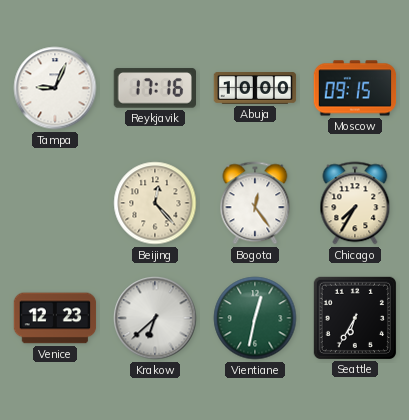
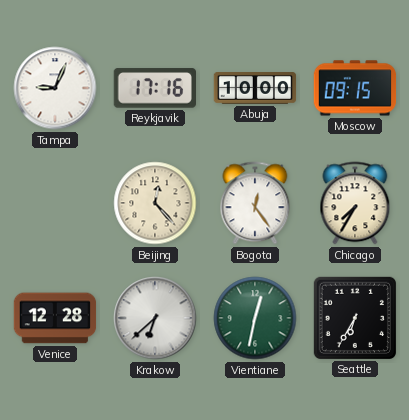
Venice: 12:23 -> 12:28
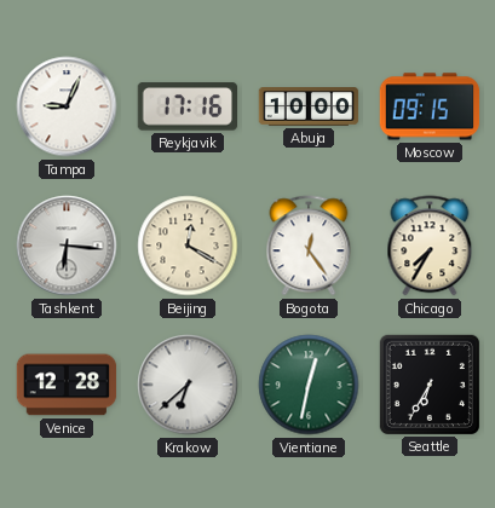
Tashkent: none -> 6:16
Beijing: 12:23 -> 12:20
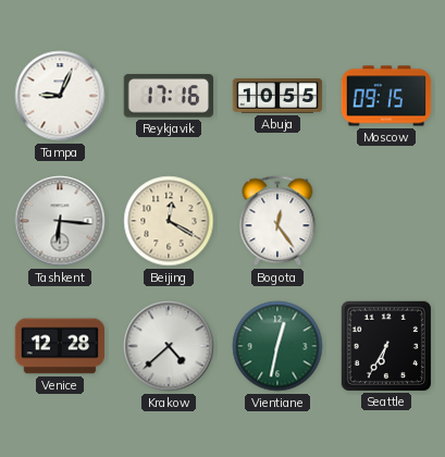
Abuja: 10:00 -> 10:55
Chicago: 7:35 -> none
Krakow: 6:38 -> 4:38
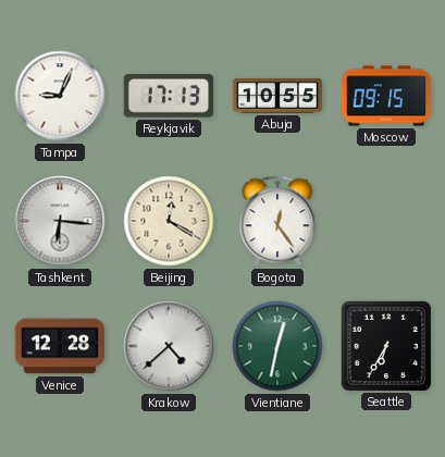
Reykjavik: 17:16 -> 17:13
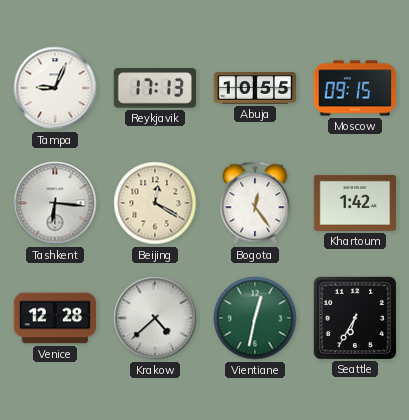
Khartoum: none -> 1:42
